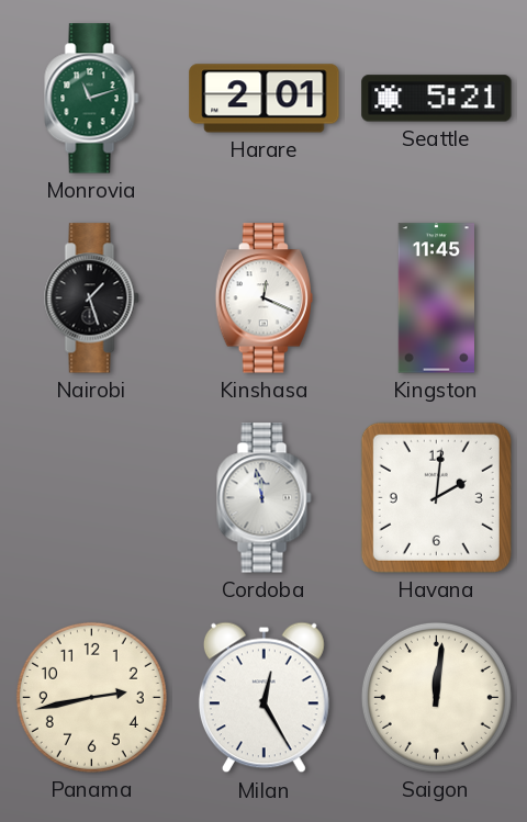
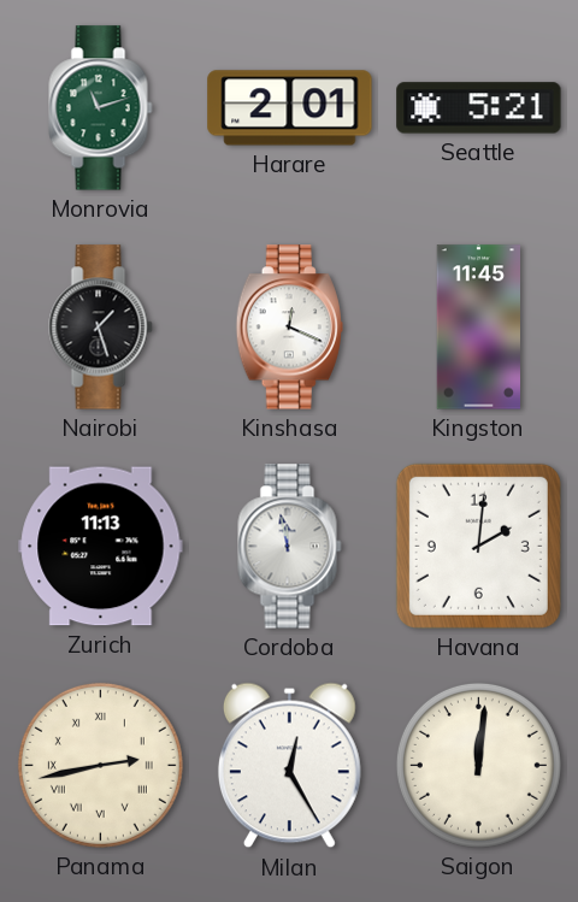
Zurich: none -> 11:13
Panama numerals: Arabic -> Roman
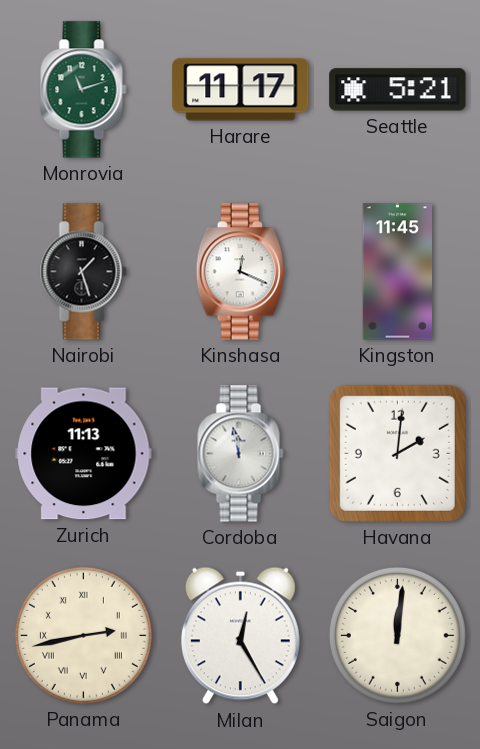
Harare: 2:01 -> 11:17
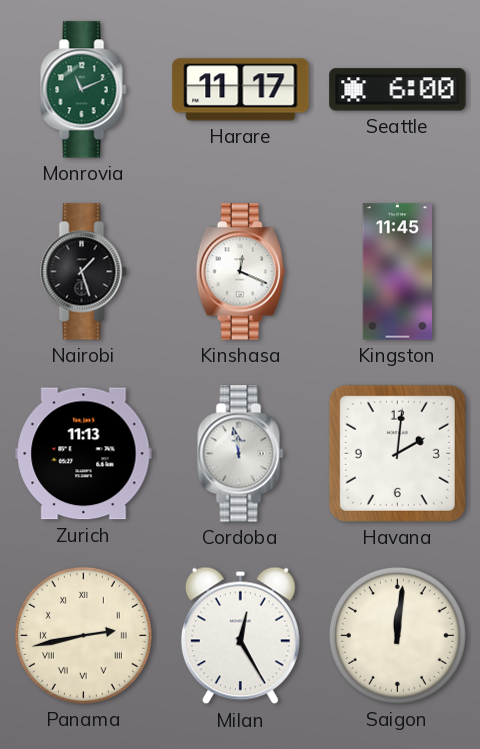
Monrovia: 11:12 -> 11:11
Seattle: 5:21 -> 6:00
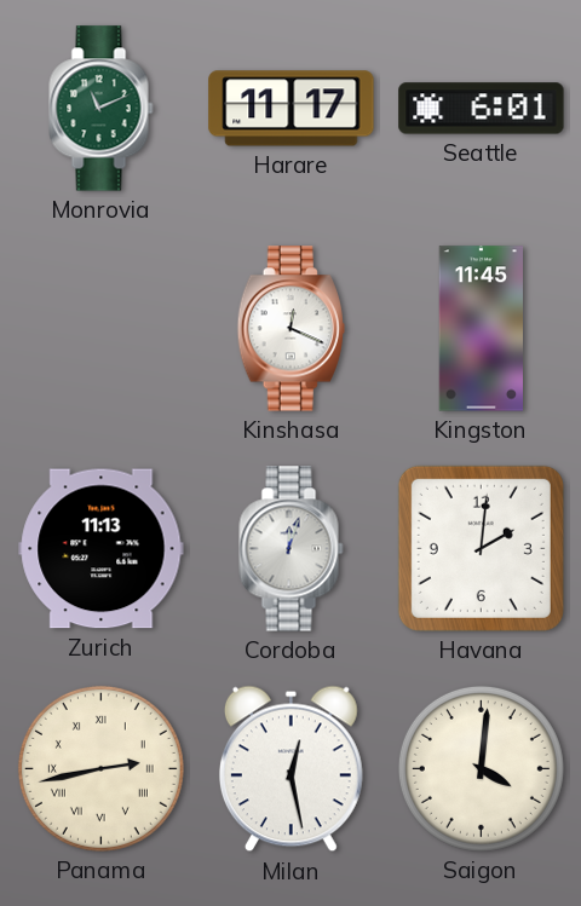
Seattle: 6:00 -> 6:01
Nairobi: 1:27 -> none
Cordoba: 11:58 -> 12:03
Milan: 12:25 -> 12:28
Saigon: 12:01 -> 4:01
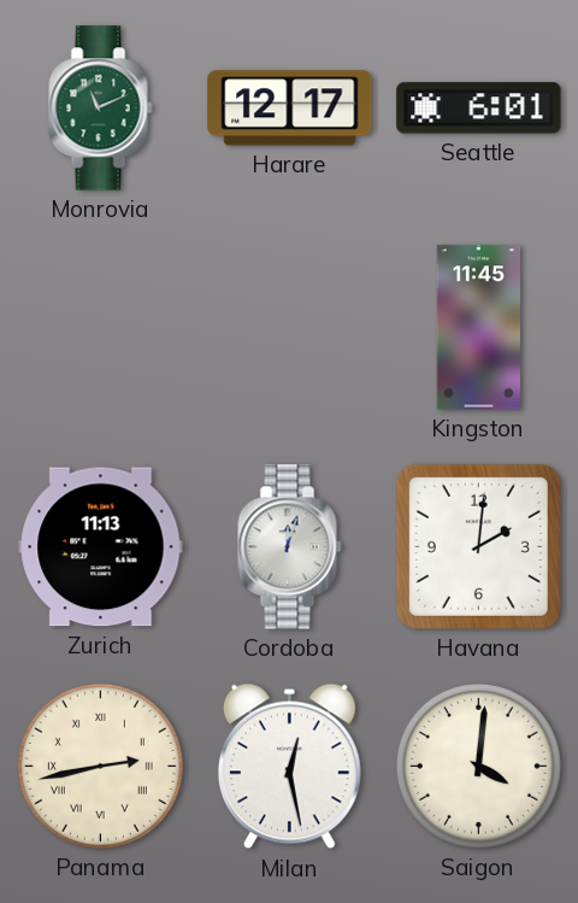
Harare: 11:17 -> 12:17
Kinshasa: 12:19 -> none
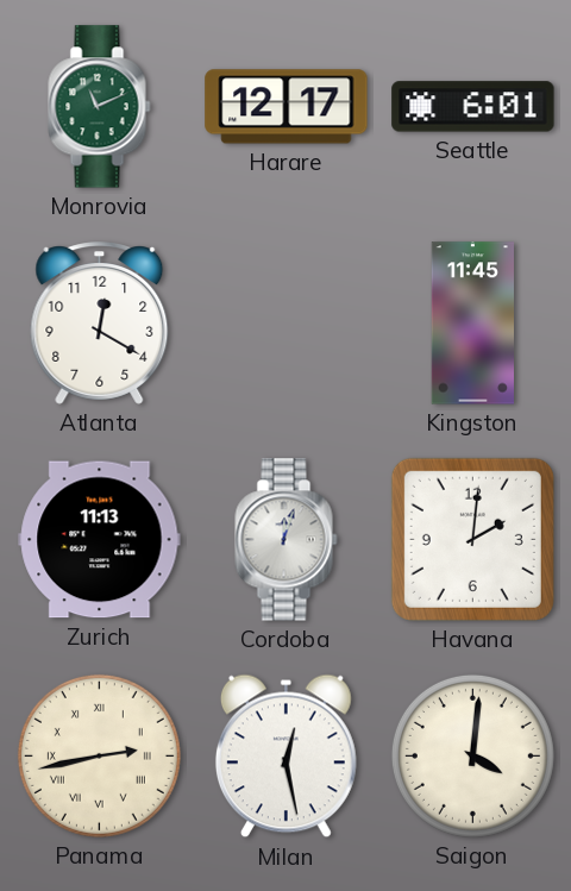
Atlanta: none -> 12:20
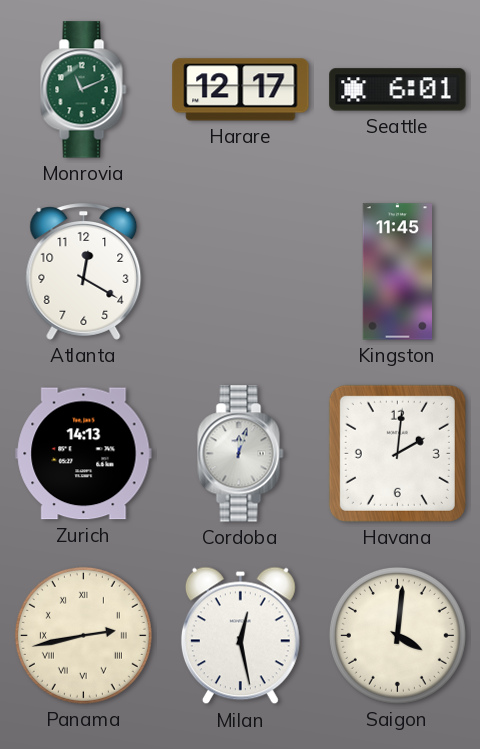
Zurich: 11:13 -> 14:13
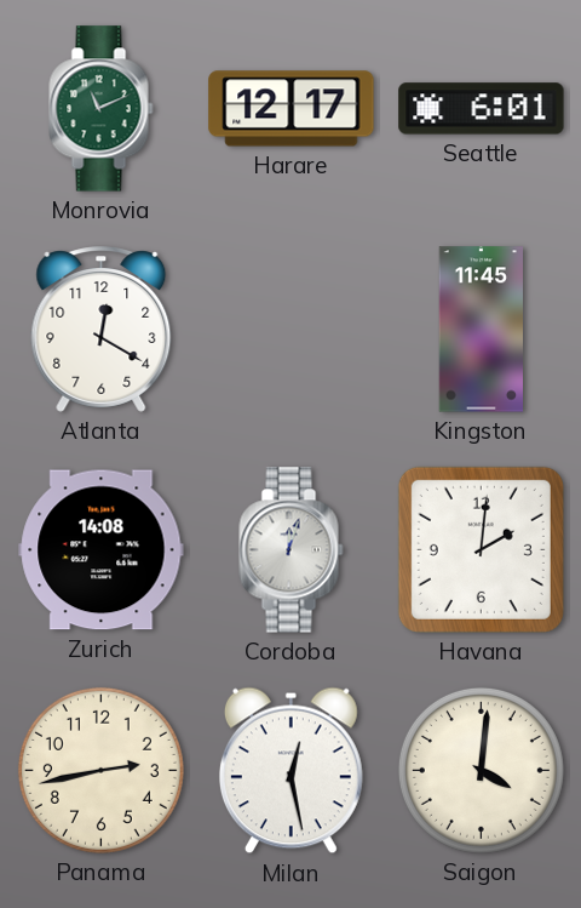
Zurich: 14:13 -> 14:08
Panama numerals: Roman -> Arabic
